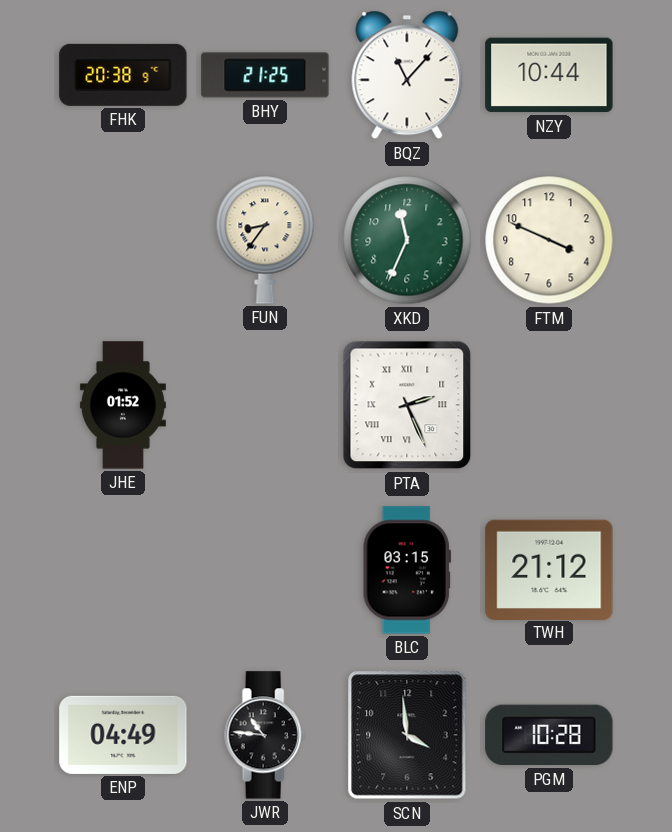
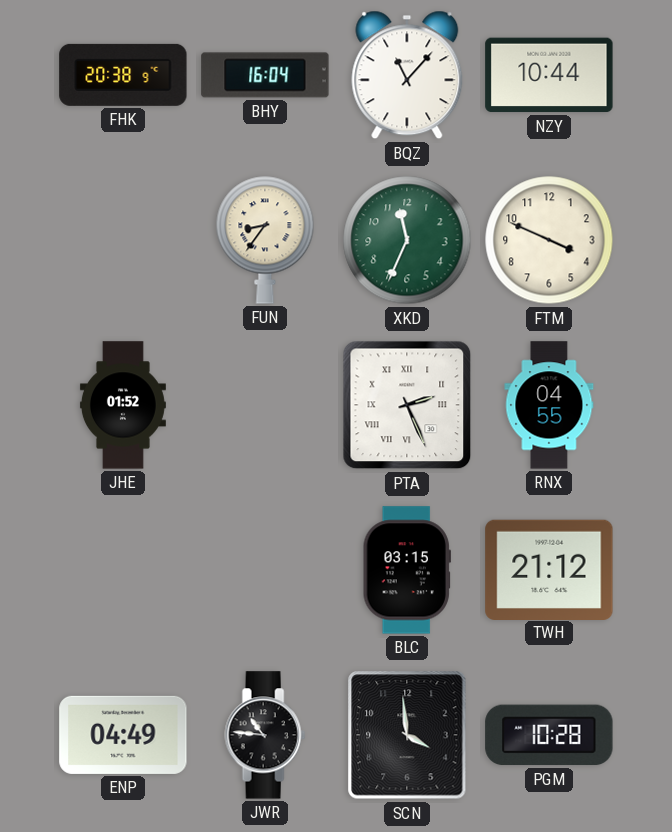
BHY: 21:25 -> 16:04
RNX: none -> 04:55
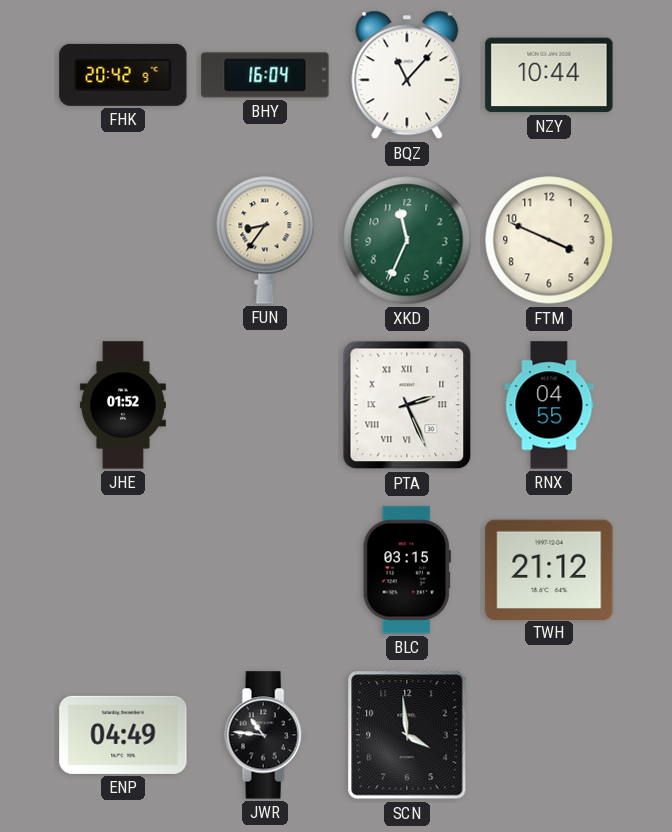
FHK: 20:38 -> 20:42
PGM: 10:28 -> none
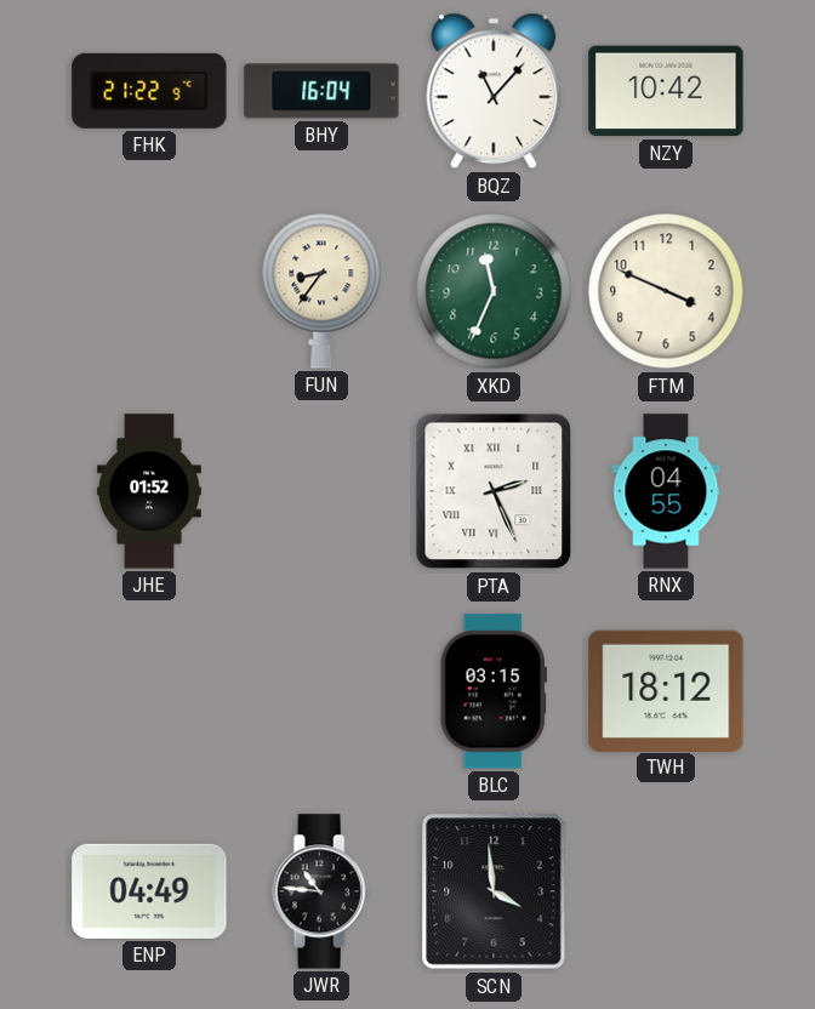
FHK: 20:42 -> 21:22
NZY: 10:44 -> 10:42
TWH: 21:12 -> 18:12
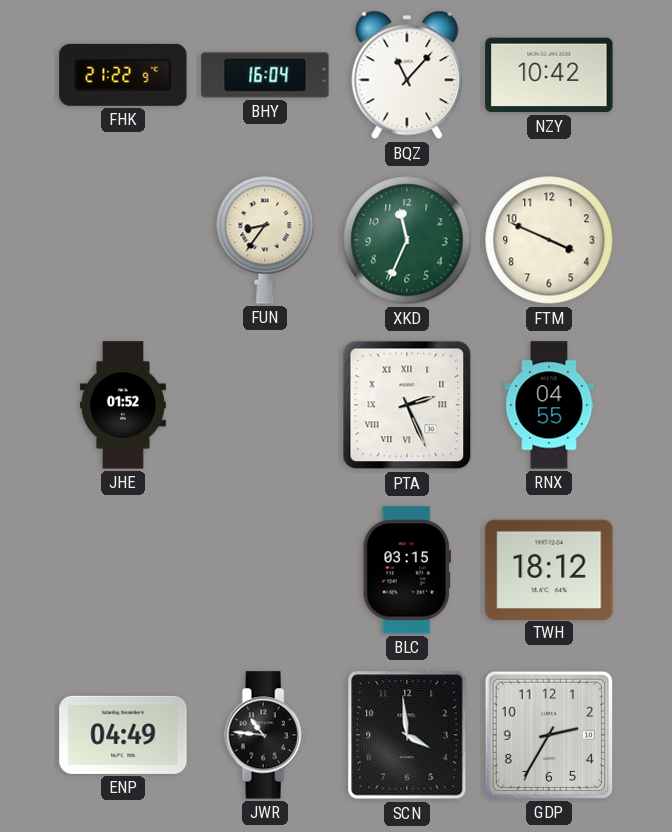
GDP: none -> 2:35
